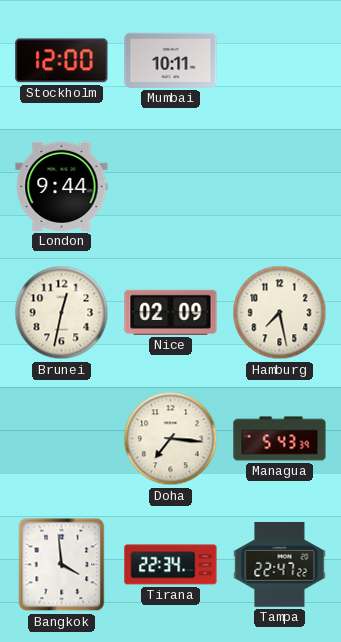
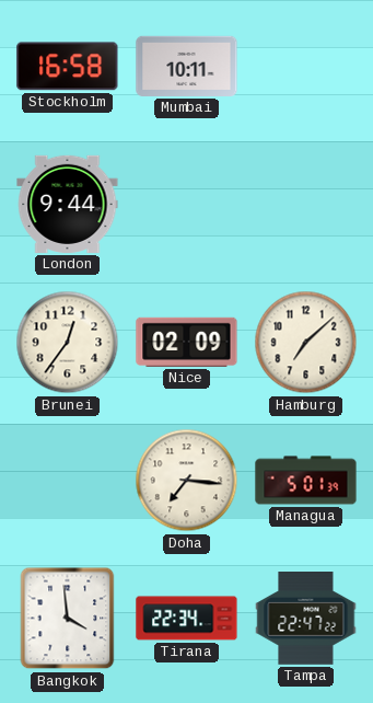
Stockholm: 12:00 -> 16:58
Brunei: 12:32 -> 12:36
Hamburg: 7:28 -> 7:08
Managua: 5:43 -> 5:01
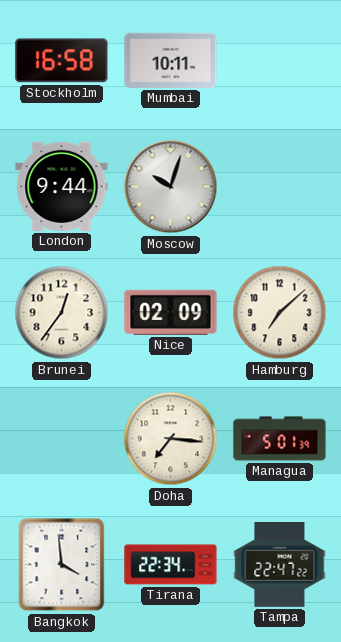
Moscow: none -> 10:03
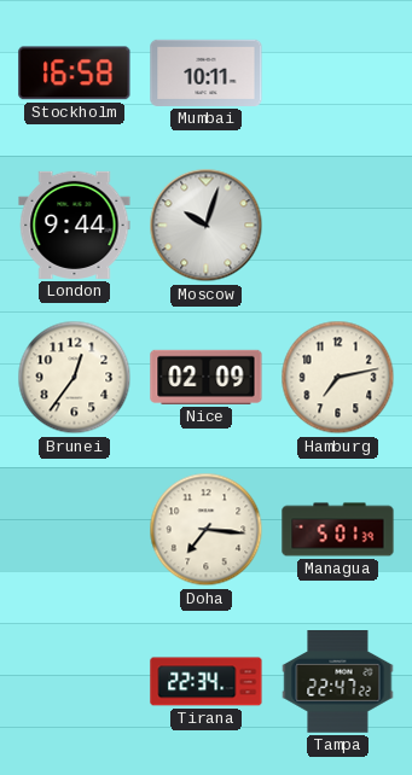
Hamburg: 7:08 -> 7:13
Bangkok: 3:59 -> none
